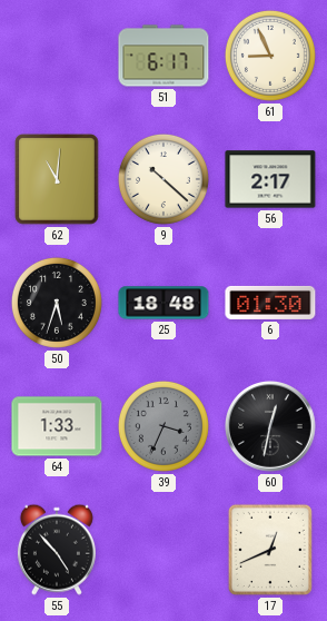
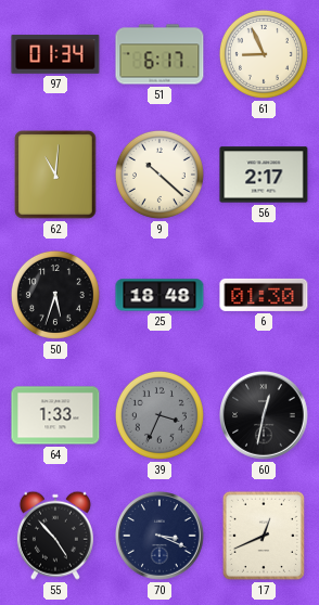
97: none -> 01:34
70: none -> 3:19
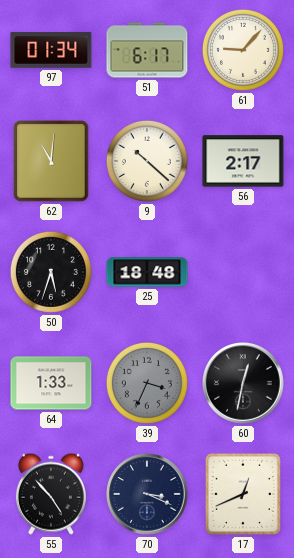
61: 8:56 -> 9:07
6: 01:30 -> none
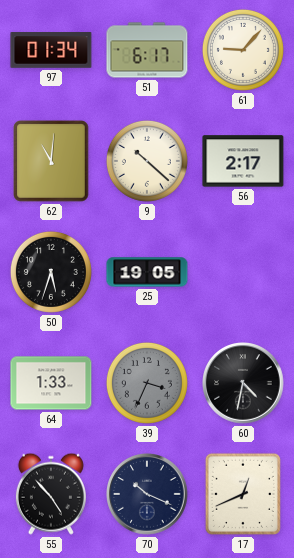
25: 18:48 -> 19:05
60: 12:32 -> 4:32
70: 3:19 -> 10:19
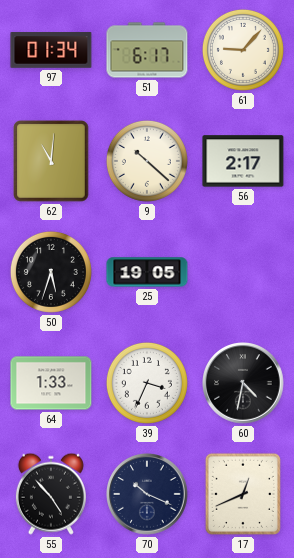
39 dial: grey -> white
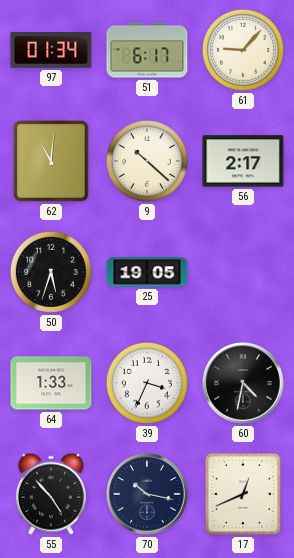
70: 10:19 -> 10:17
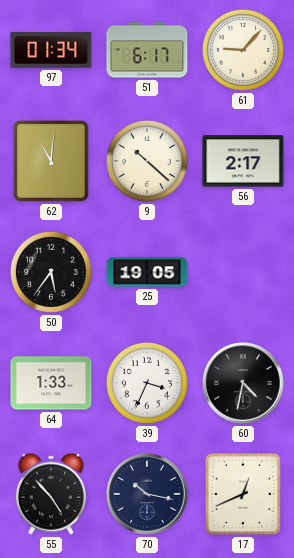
50: 5:33 -> 5:36
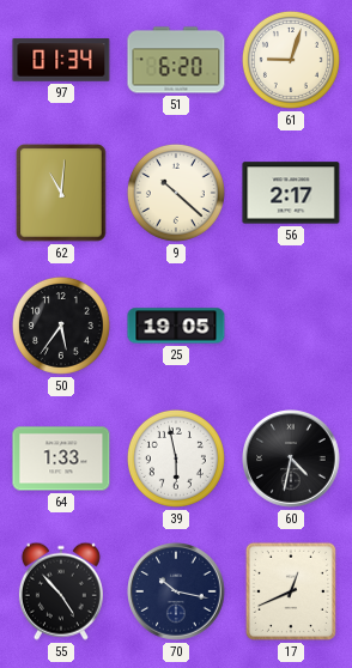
51: 6:17 -> 6:20
61: 9:07 -> 9:03
39: 3:34 -> 5:58
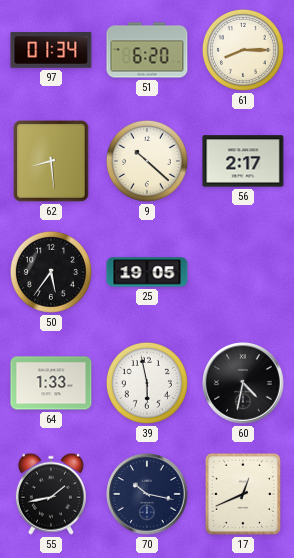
61: 9:03 -> 8:15
62: 11:01 -> 8:29
55: 4:53 -> 1:43
